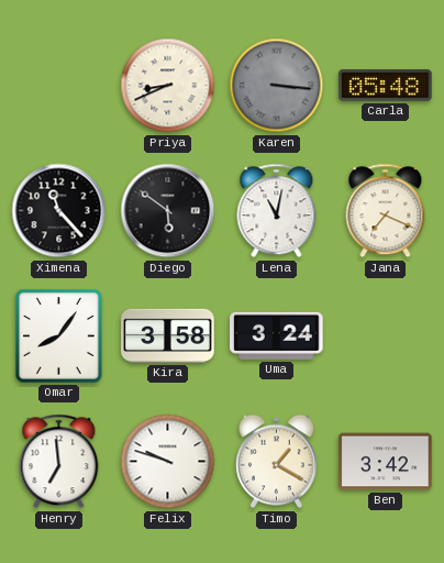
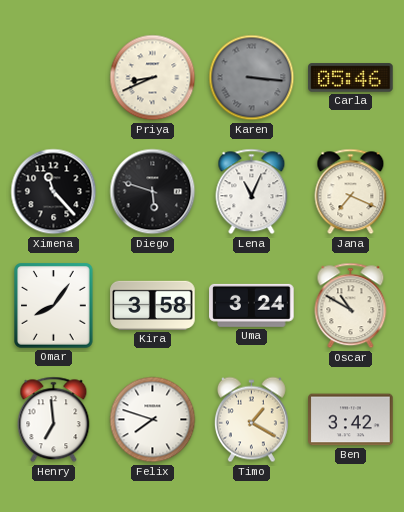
Carla: 05:48 -> 05:46
Diego: 5:51 -> 5:48
Lena: 11:02 -> 11:04
Oscar: none -> 10:50
Felix: 9:48 -> 7:48
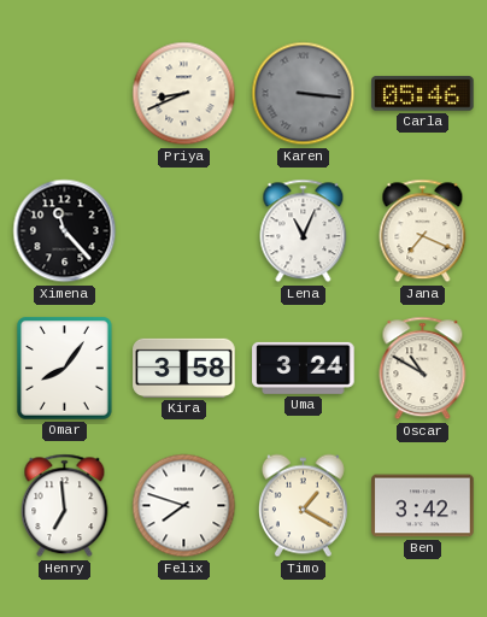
Diego: 5:48 -> none
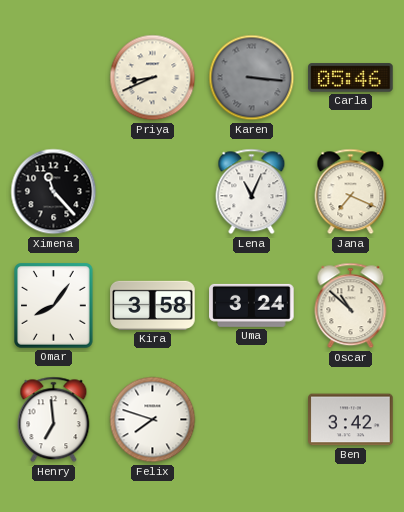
Oscar: 10:50 -> 10:52
Timo: 1:20 -> none
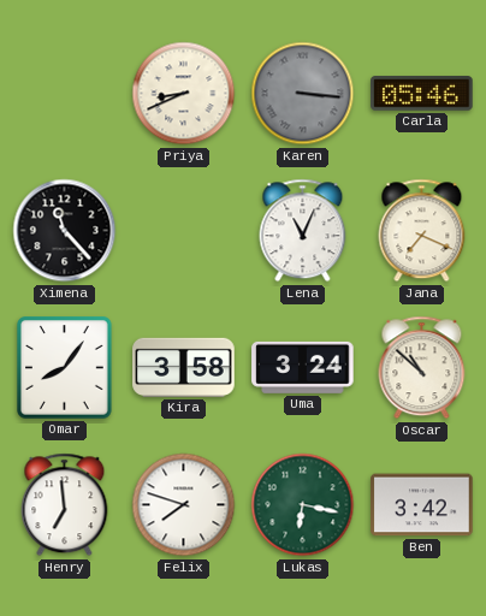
Lukas: none -> 6:17
